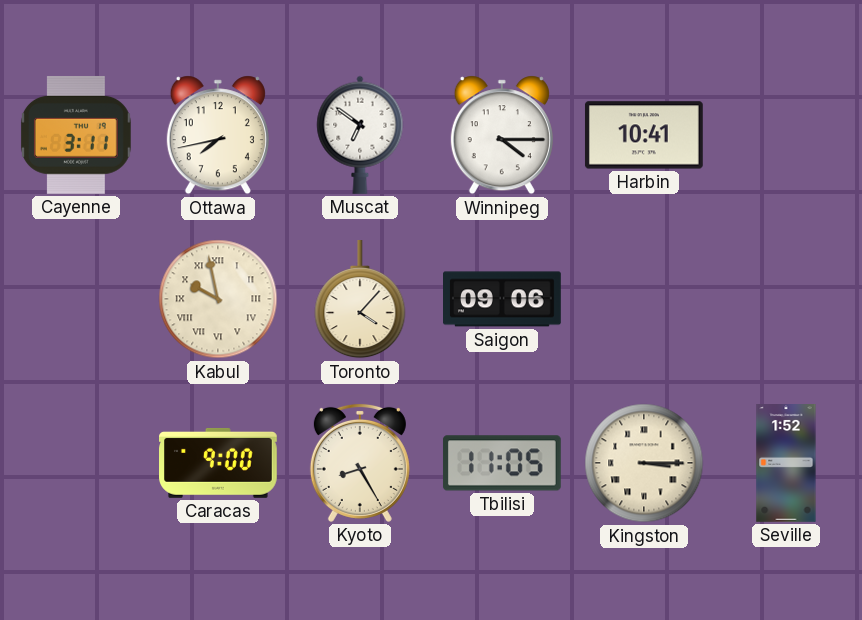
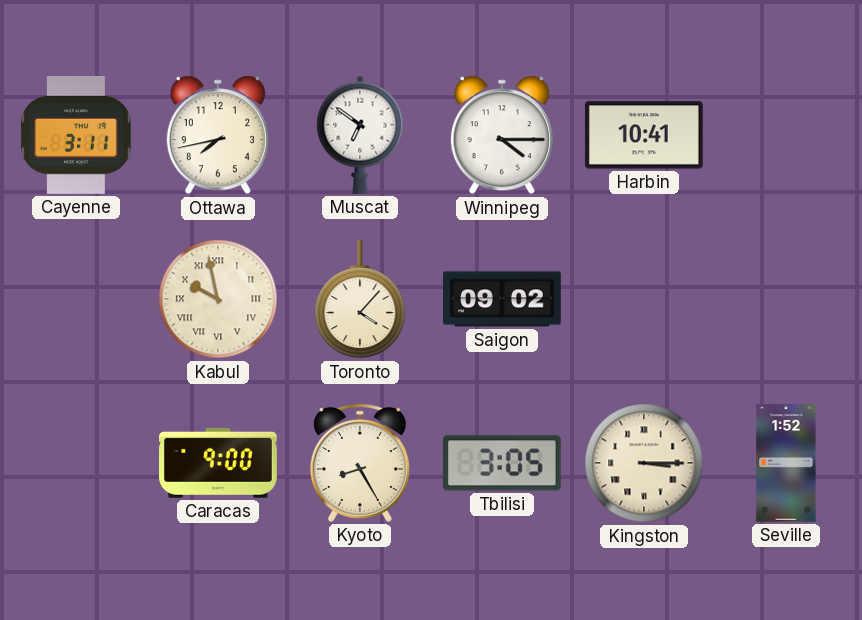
Saigon: 09:06 -> 09:02
Tbilisi: 11:05 -> 3:05
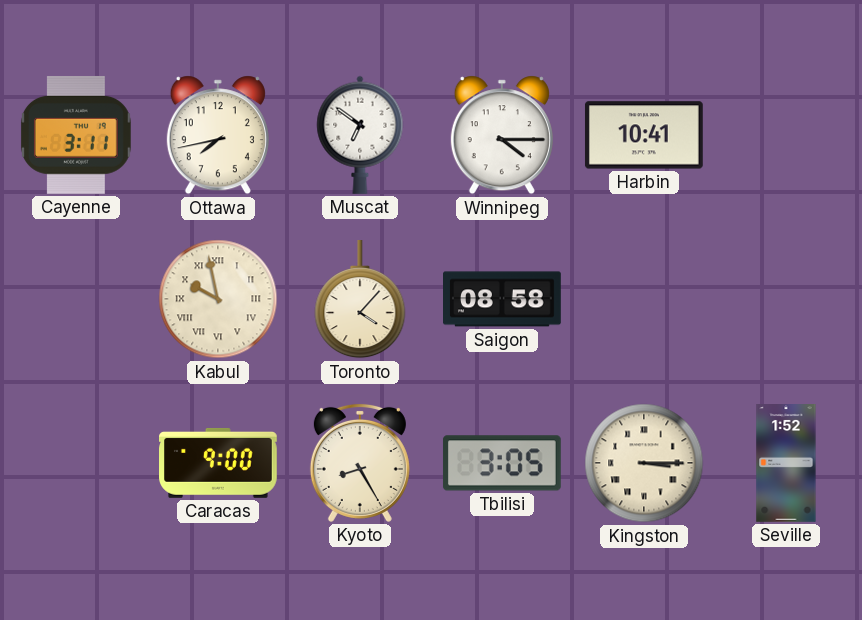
Saigon: 09:02 -> 08:58
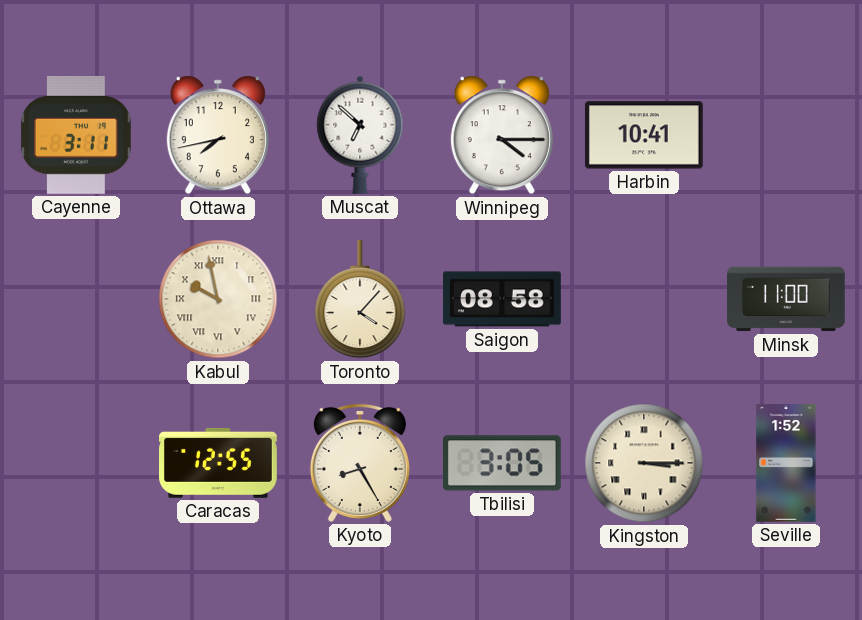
Muscat: 6:51 -> 6:52
Minsk: none -> 11:00
Caracas: 9:00 -> 12:55
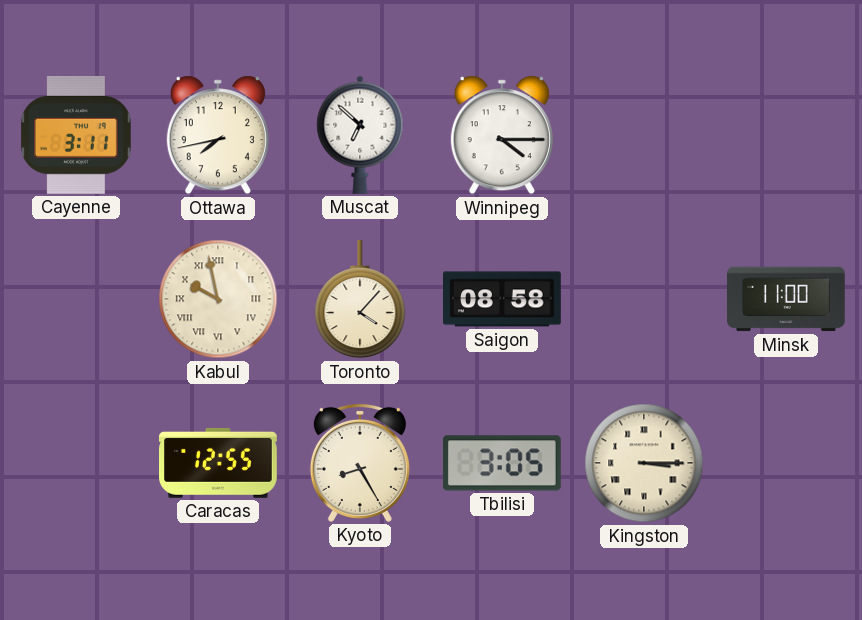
Harbin: 10:41 -> none
Seville: 1:52 -> none
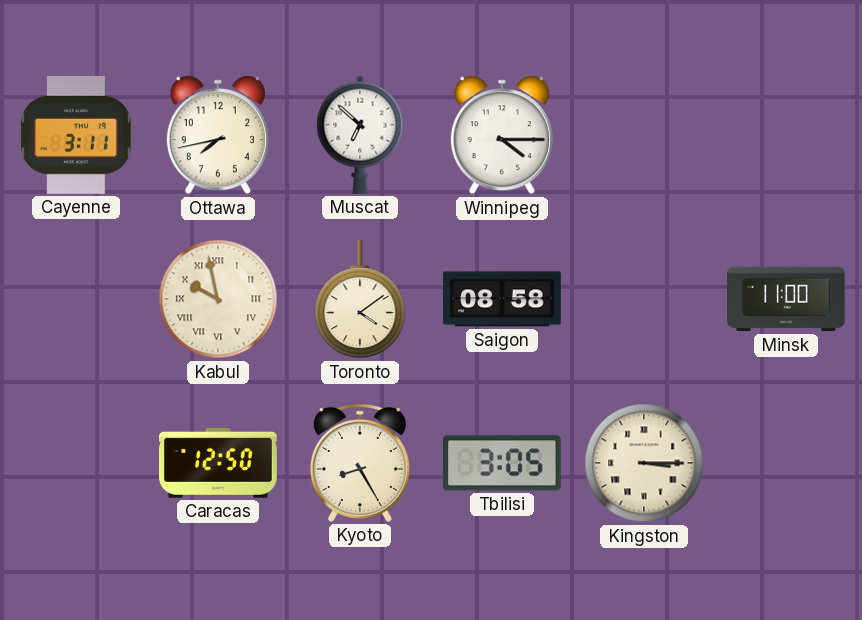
Toronto: 4:07 -> 4:09
Caracas: 12:55 -> 12:50
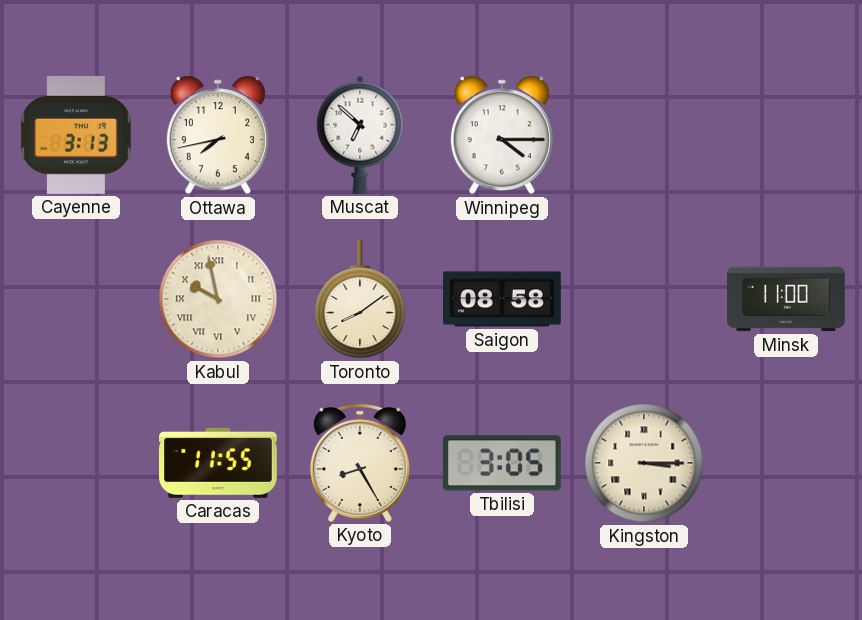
Cayenne: 3:11 -> 3:13
Toronto: 4:09 -> 8:09
Caracas: 12:50 -> 11:55
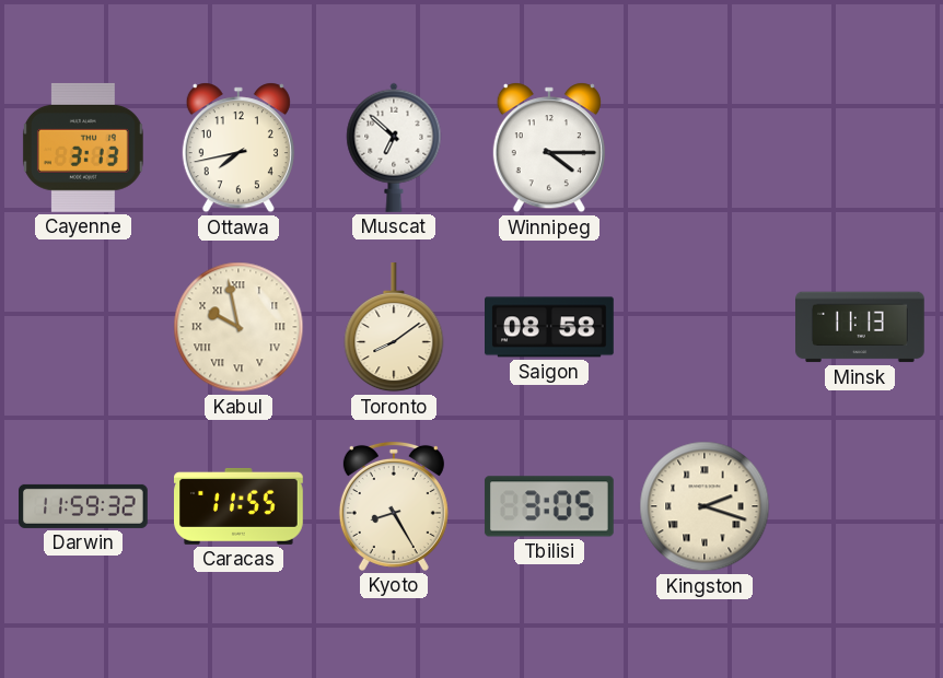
Minsk: 11:00 -> 11:13
Darwin: none -> 11:59
Kingston: 3:15 -> 2:18
